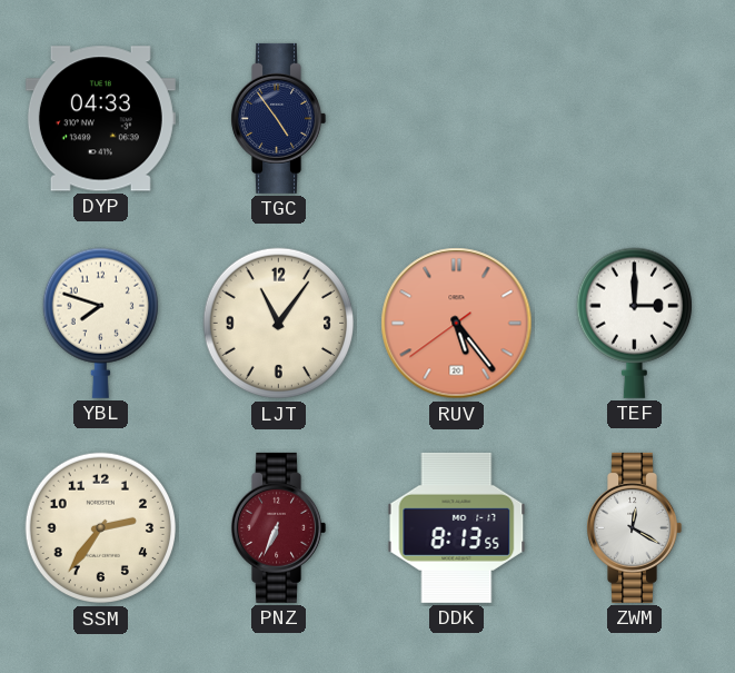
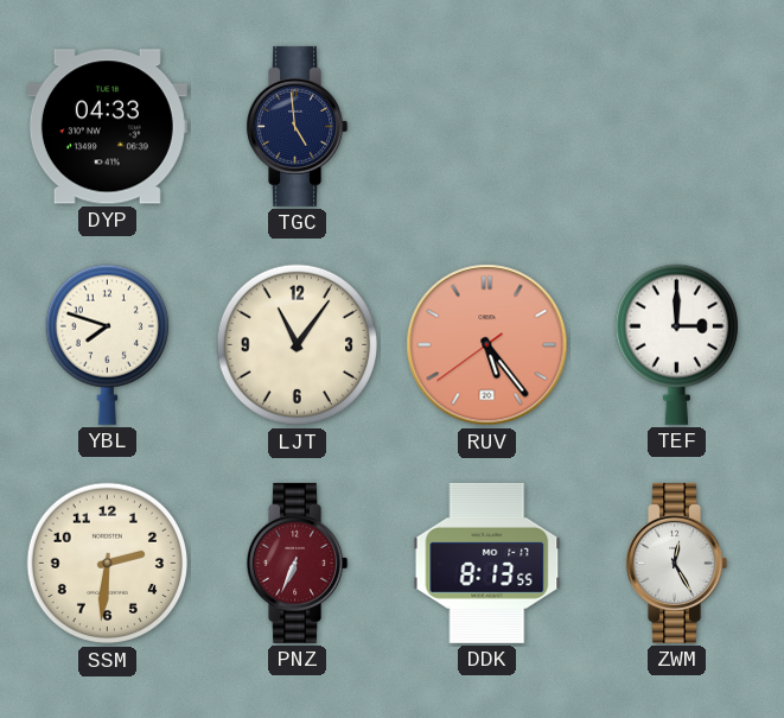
TGC: 4:54 -> 4:59
SSM: 2:36 -> 2:31
ZWM: 12:20 -> 12:25
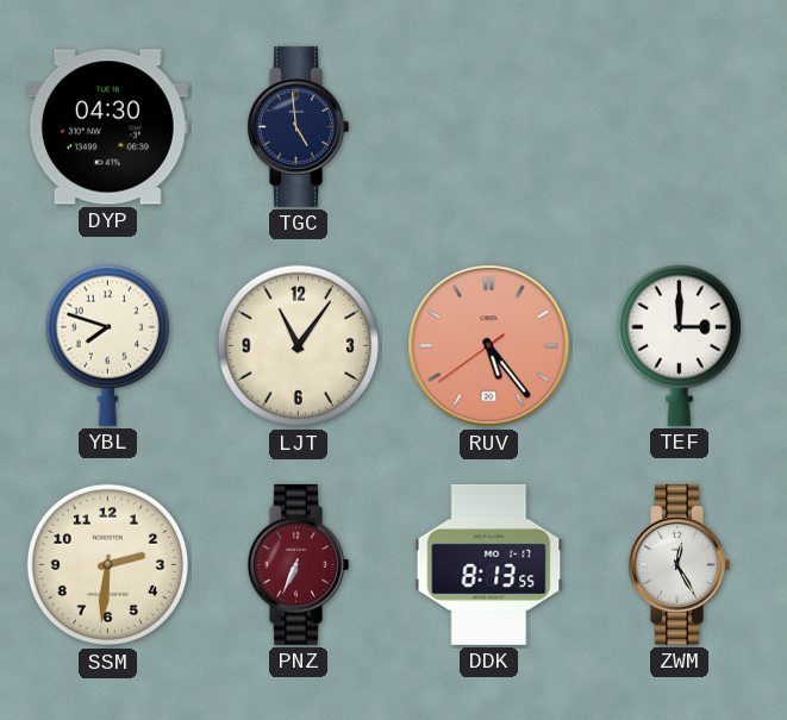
DYP: 04:33 -> 04:30
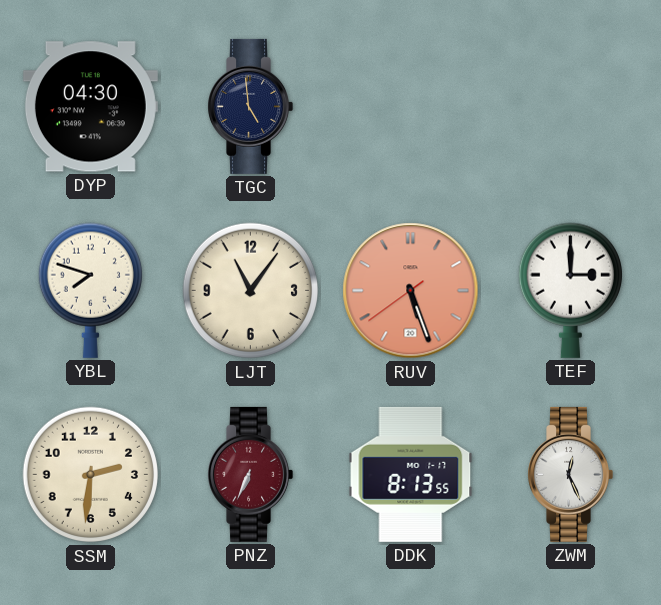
RUV: 5:23 -> 5:26
ZWM: 12:25 -> 12:26
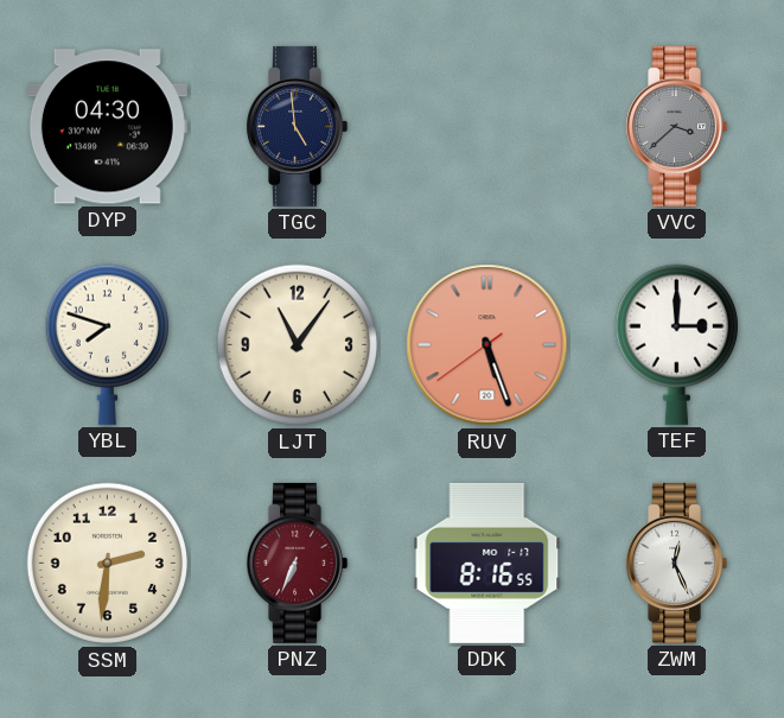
VVC: none -> 3:38
DDK: 8:13 -> 8:16
